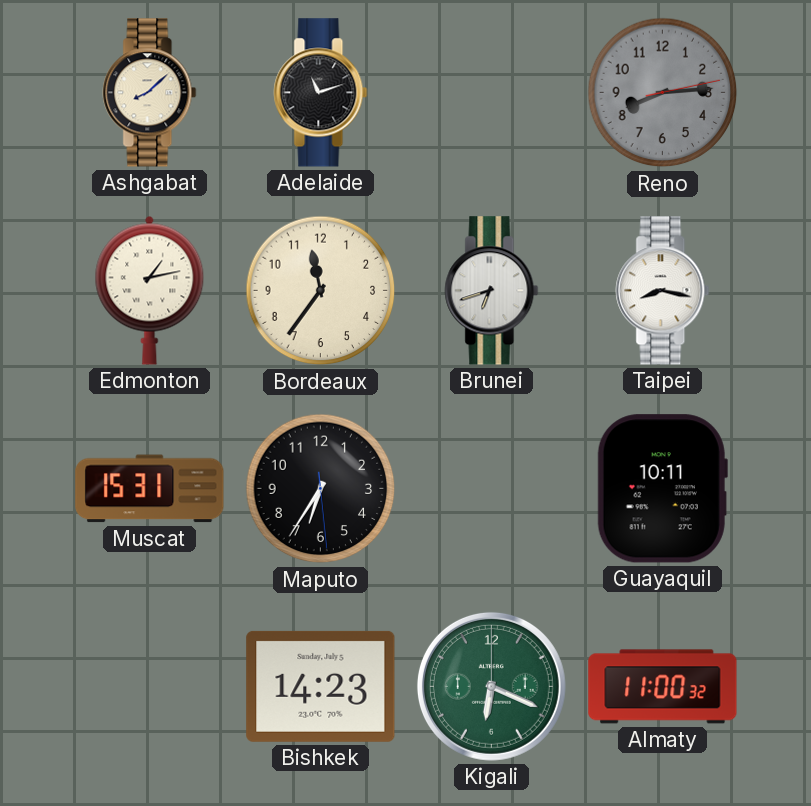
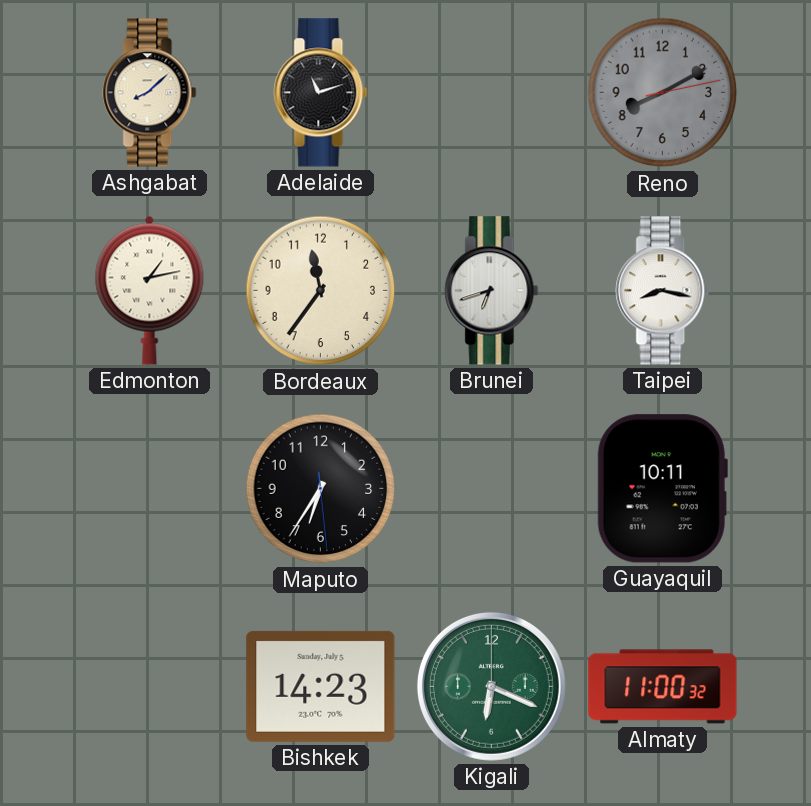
Reno: 8:14 -> 8:10
Muscat: 15:31 -> none
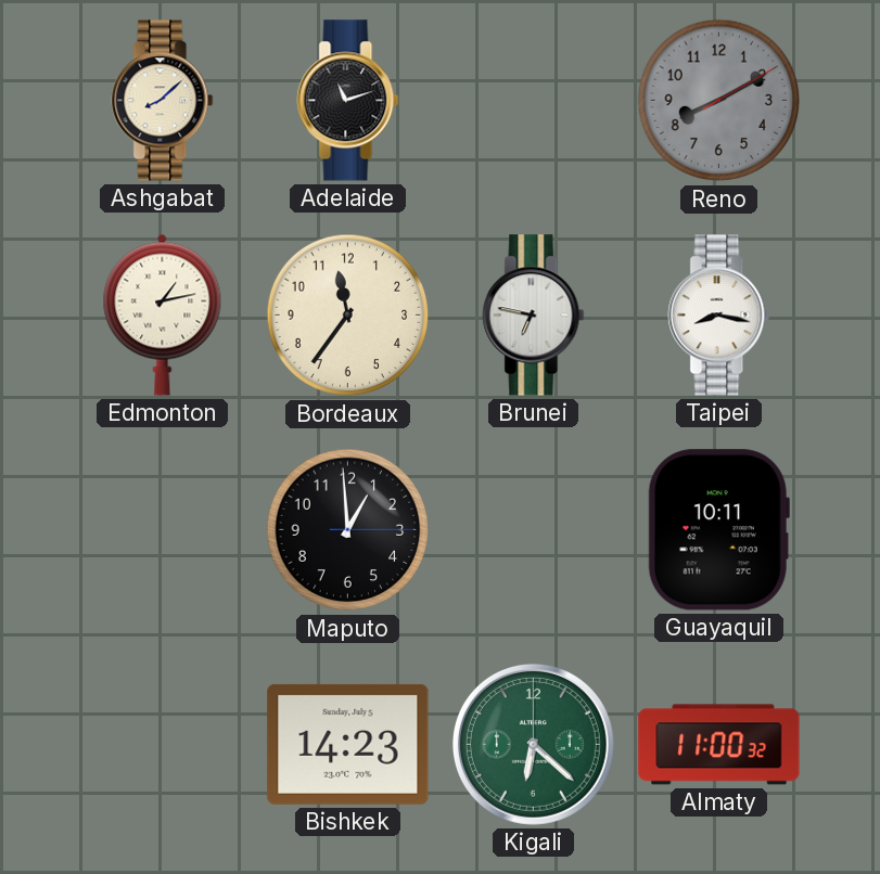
Reno: 8:10:13 -> 8:10:10
Brunei: 6:42 -> 6:47
Maputo: 6:35 -> 12:59
Kigali: 6:19 -> 6:22
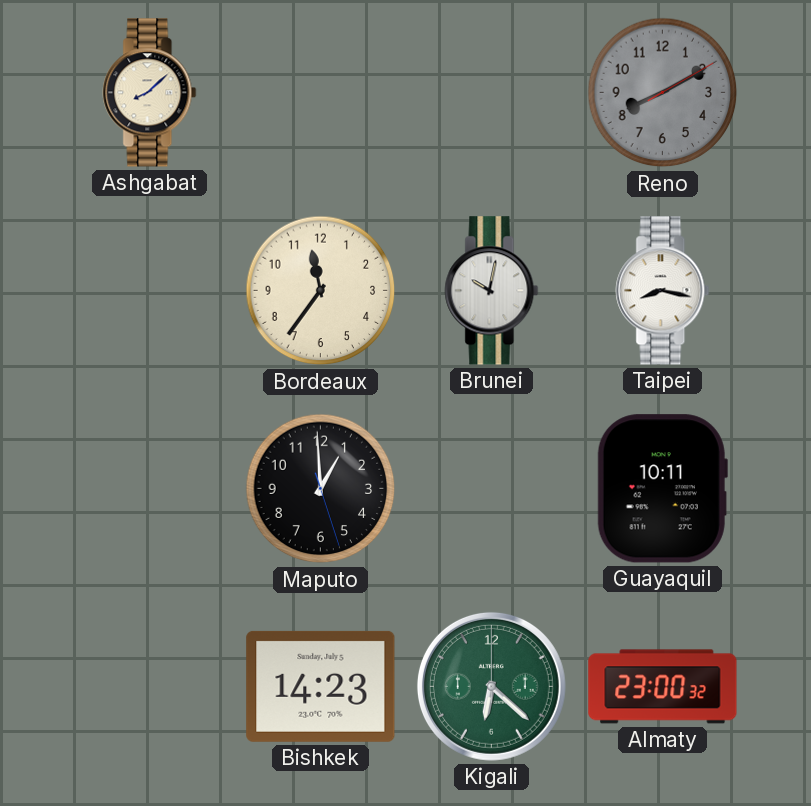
Adelaide: 11:12 -> none
Edmonton: 1:13 -> none
Brunei: 6:47 -> 10:02
Maputo: 12:59:15 -> 12:59:27
Almaty: 11:00 -> 23:00
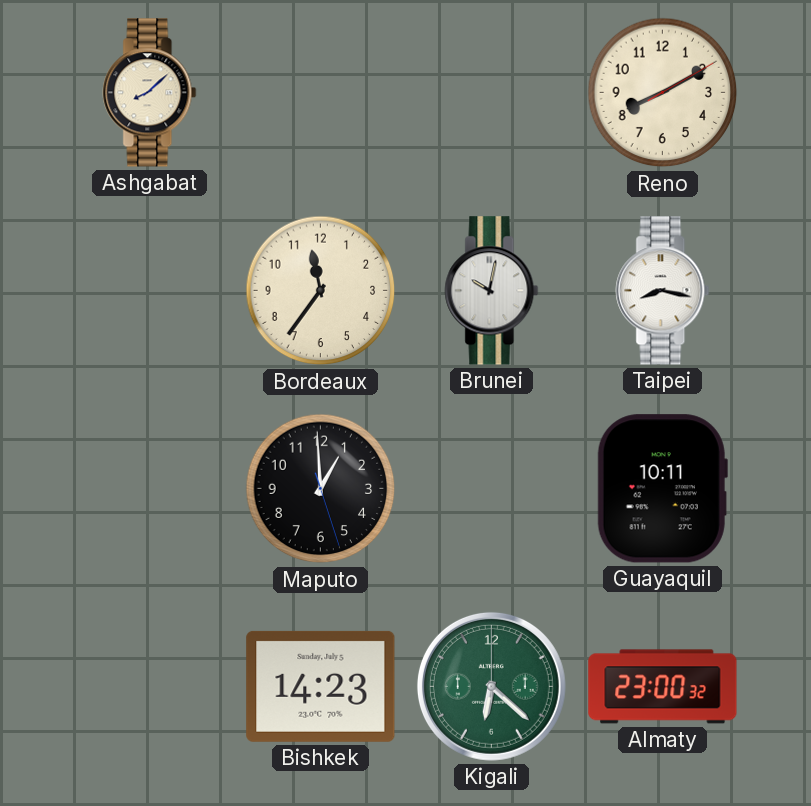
Reno dial: grey -> cream
